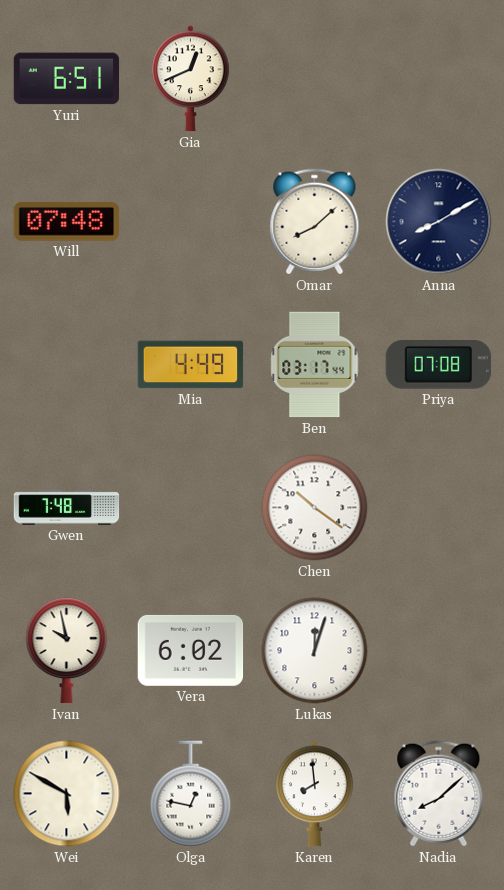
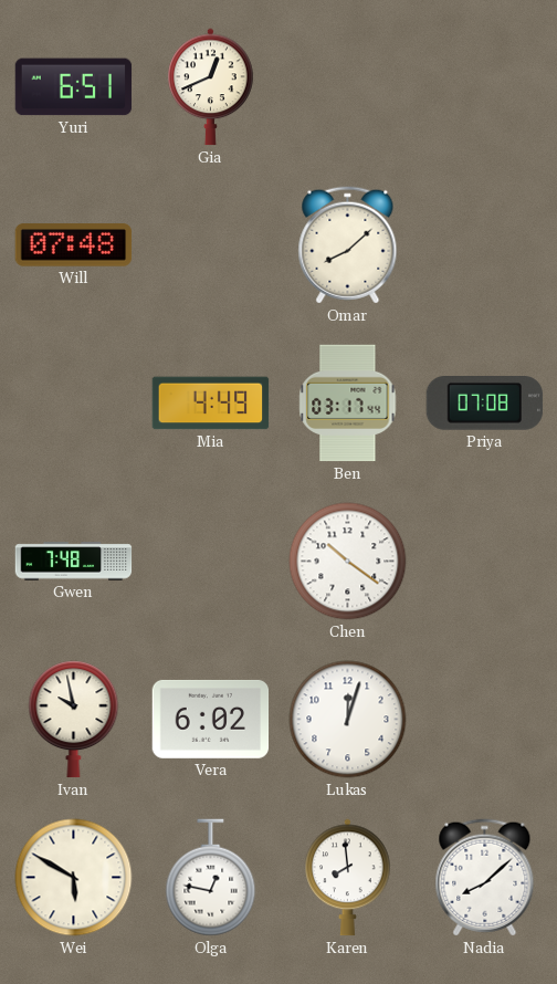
Anna: 8:10 -> none
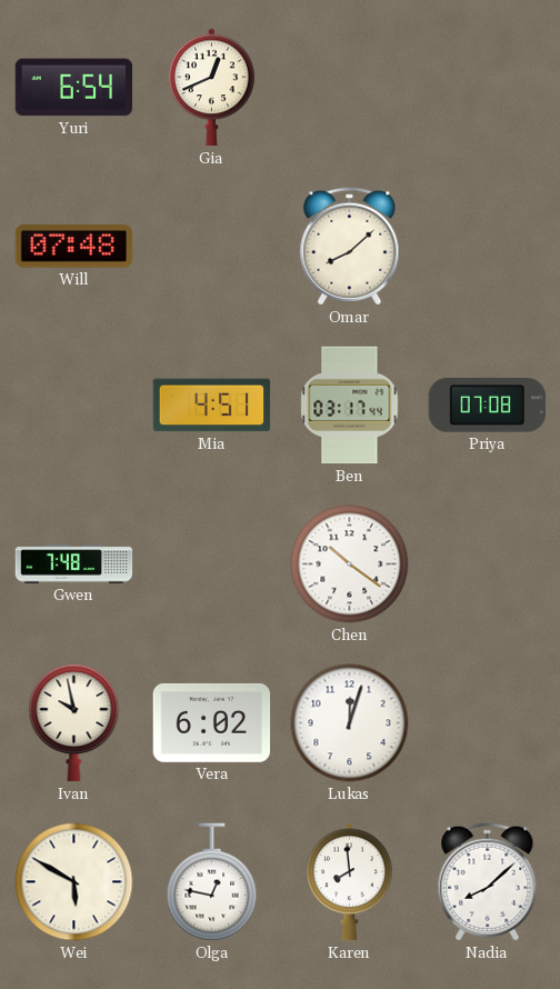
Yuri: 6:51 -> 6:54
Mia: 4:49 -> 4:51
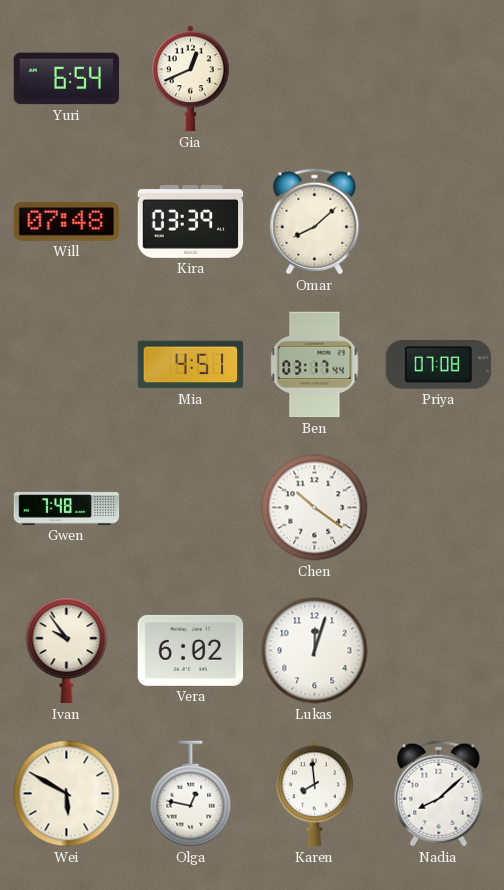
Kira: none -> 03:39
Ivan: 9:58 -> 9:54
